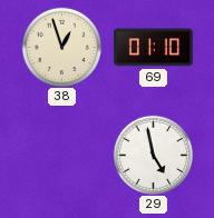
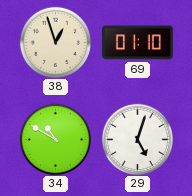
34: none -> 10:50
29: 4:58 -> 5:03
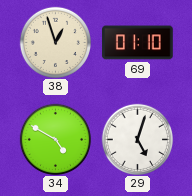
34: 10:50 -> 4:50
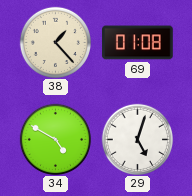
38: 12:57 -> 1:23
69: 01:10 -> 01:08
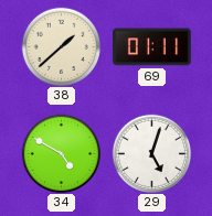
38: 1:23 -> 1:38
69: 01:08 -> 01:11
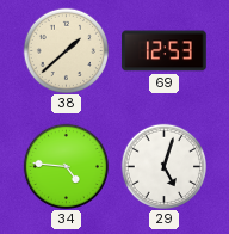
69: 01:11 -> 12:53
34: 4:50 -> 4:46
